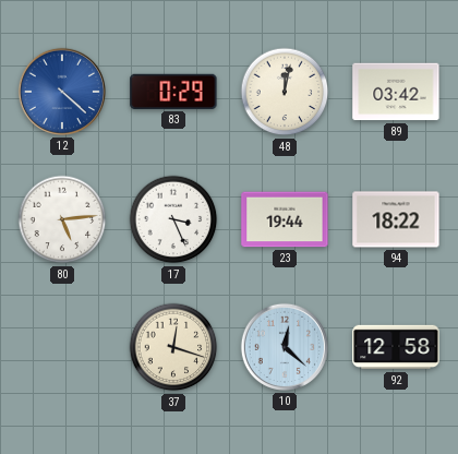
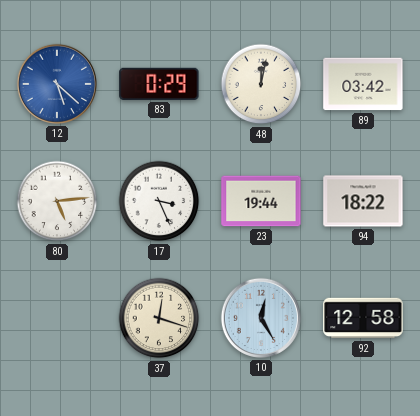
12: 4:22 -> 5:22
10: 12:22 -> 12:25
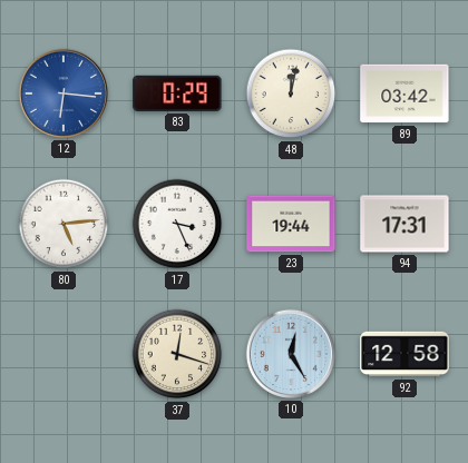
12: 5:22 -> 6:16
94: 18:22 -> 17:31
